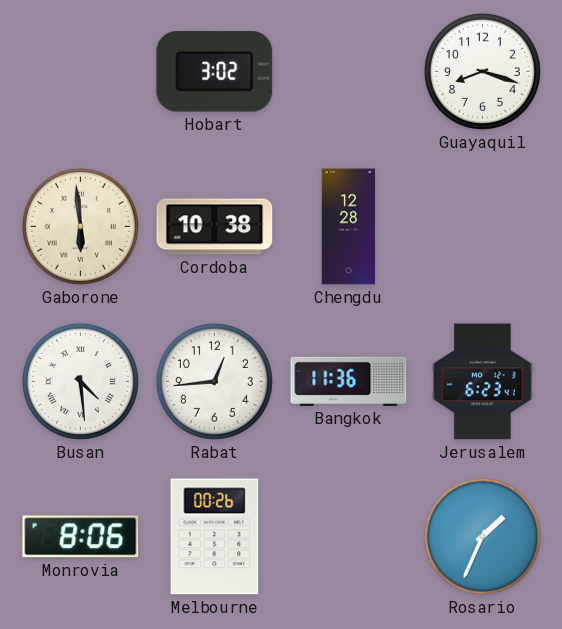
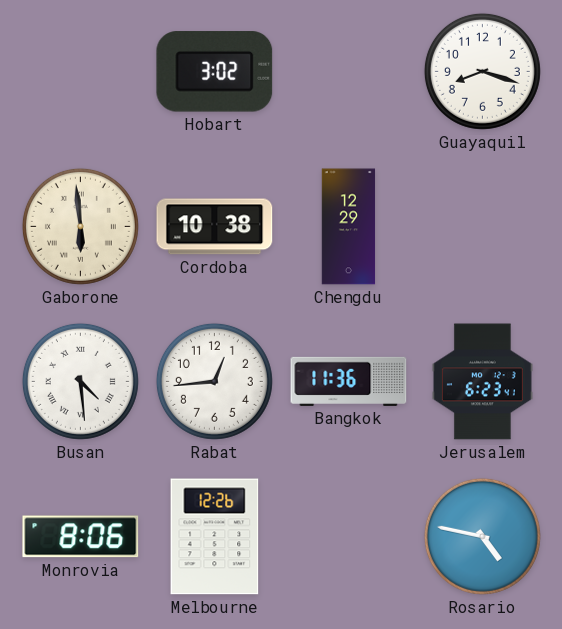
Chengdu: 12:28 -> 12:29
Melbourne: 00:26 -> 12:26
Rosario: 1:34 -> 4:47
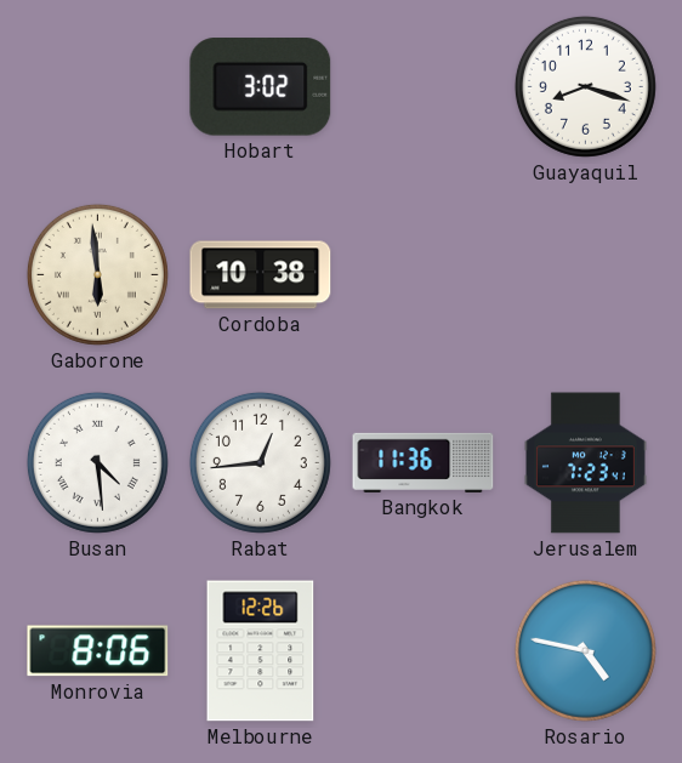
Chengdu: 12:29 -> none
Jerusalem: 6:23 -> 7:23
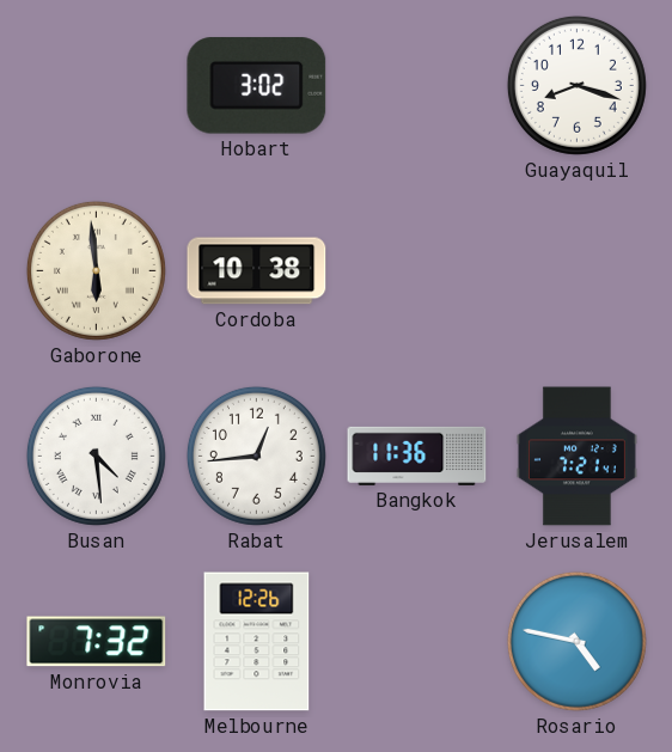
Jerusalem: 7:23 -> 7:21
Monrovia: 8:06 -> 7:32
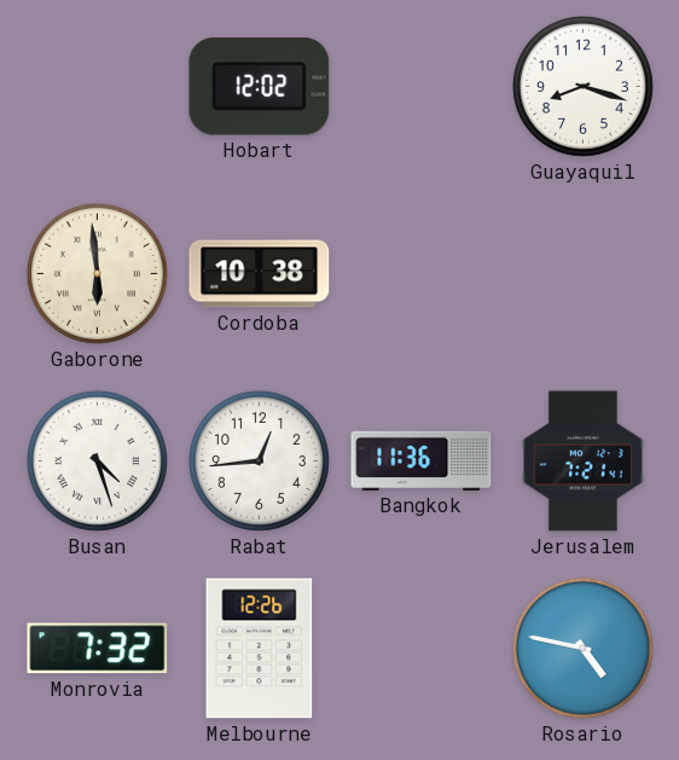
Hobart: 3:02 -> 12:02
Busan: 4:29 -> 4:27
